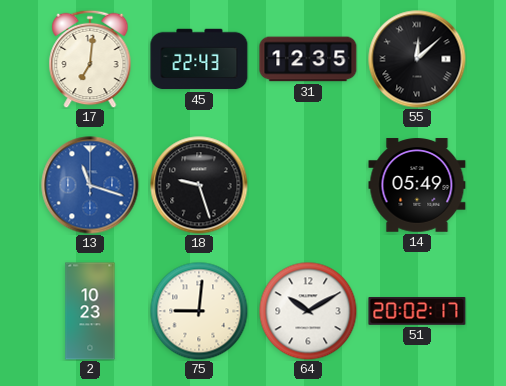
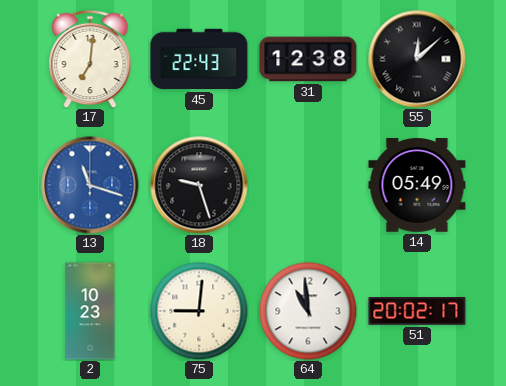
31: 12:35 -> 12:38
64: 10:10 -> 10:59
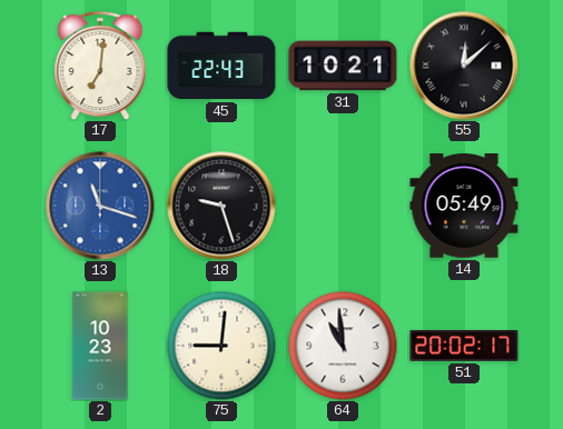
31: 12:38 -> 10:21
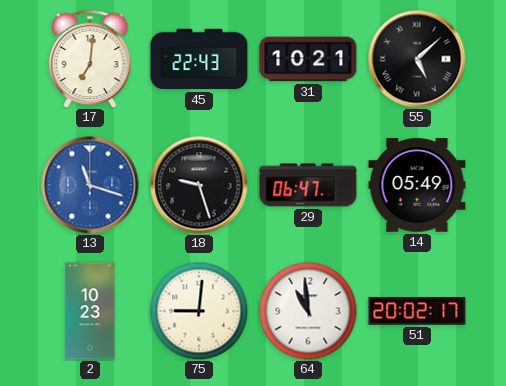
55: 12:08 -> 5:08
29: none -> 06:47
